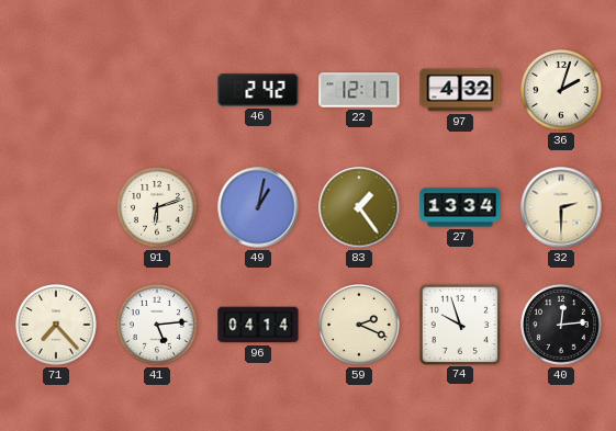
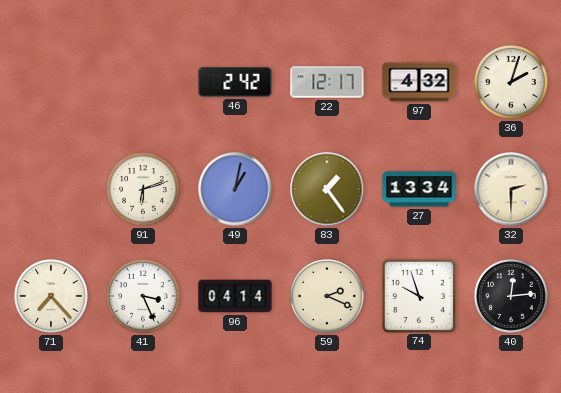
41: 5:14 -> 3:26
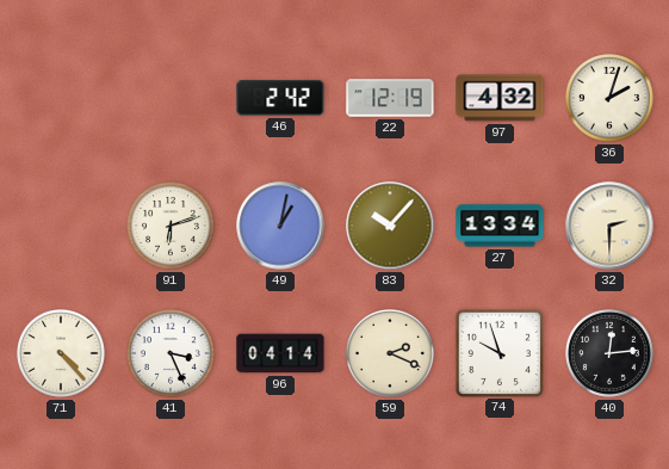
22: 12:17 -> 12:19
83: 1:24 -> 10:07
71: 7:23 -> 4:23
